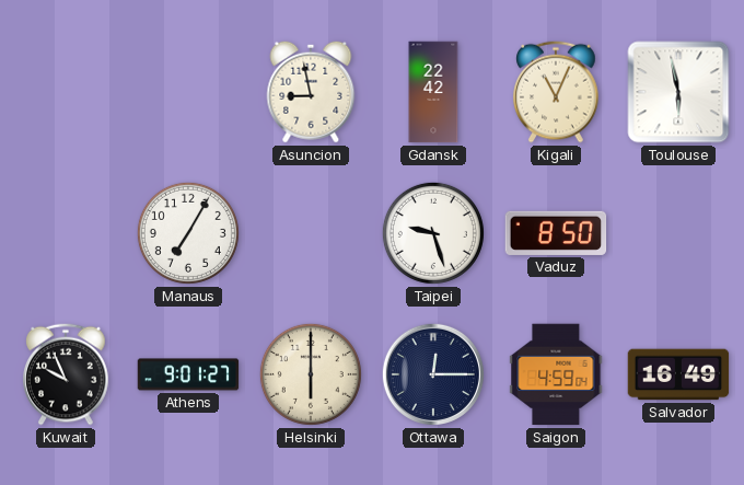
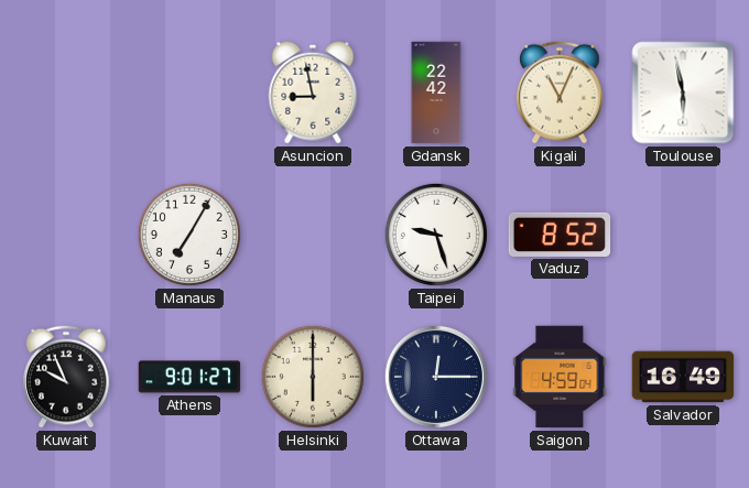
Vaduz: 8:50 -> 8:52
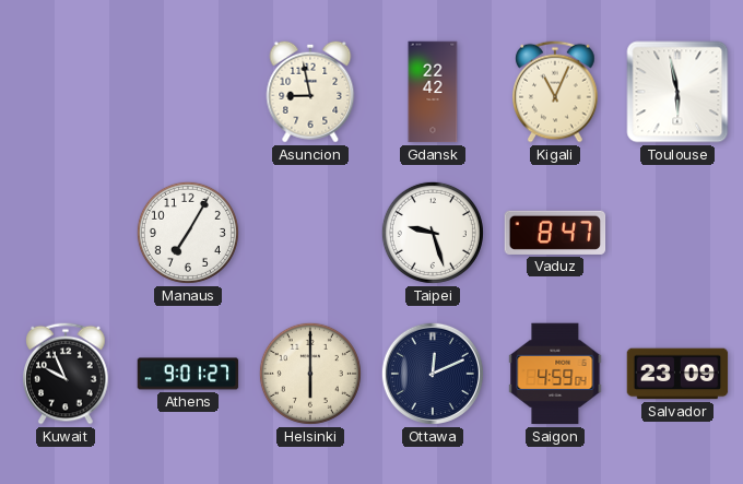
Vaduz: 8:52 -> 8:47
Ottawa: 12:15 -> 12:11
Salvador: 16:49 -> 23:09
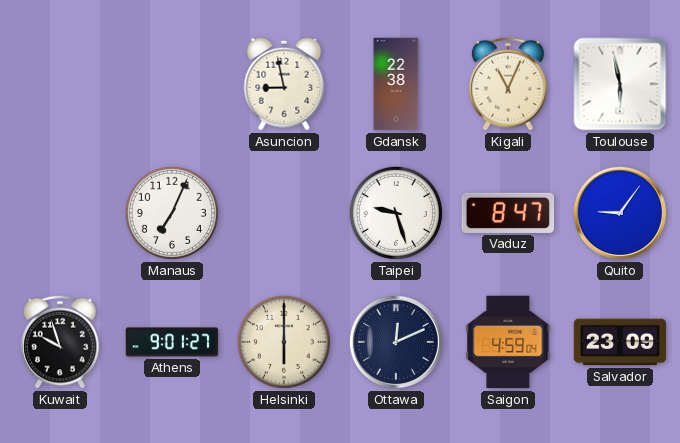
Gdansk: 22:42 -> 22:38
Manaus: 7:05 -> 7:04
Quito: none -> 9:06
Kuwait: 9:56 -> 9:57
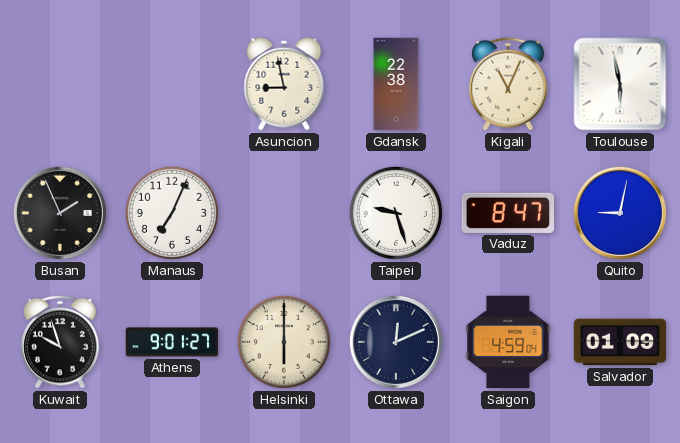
Busan: none -> 1:56
Quito: 9:06 -> 9:02
Salvador: 23:09 -> 01:09
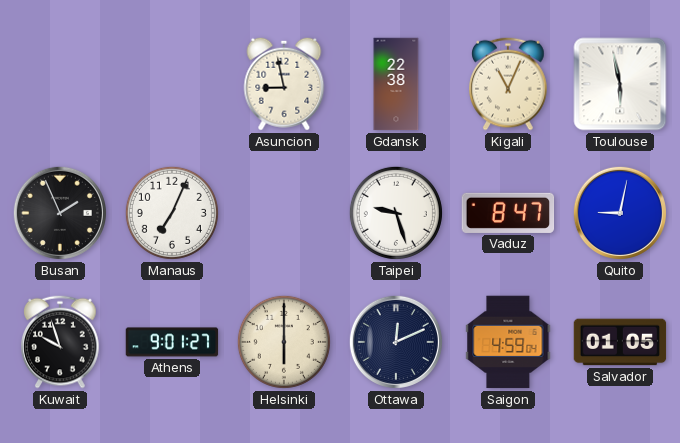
Salvador: 01:09 -> 01:05
